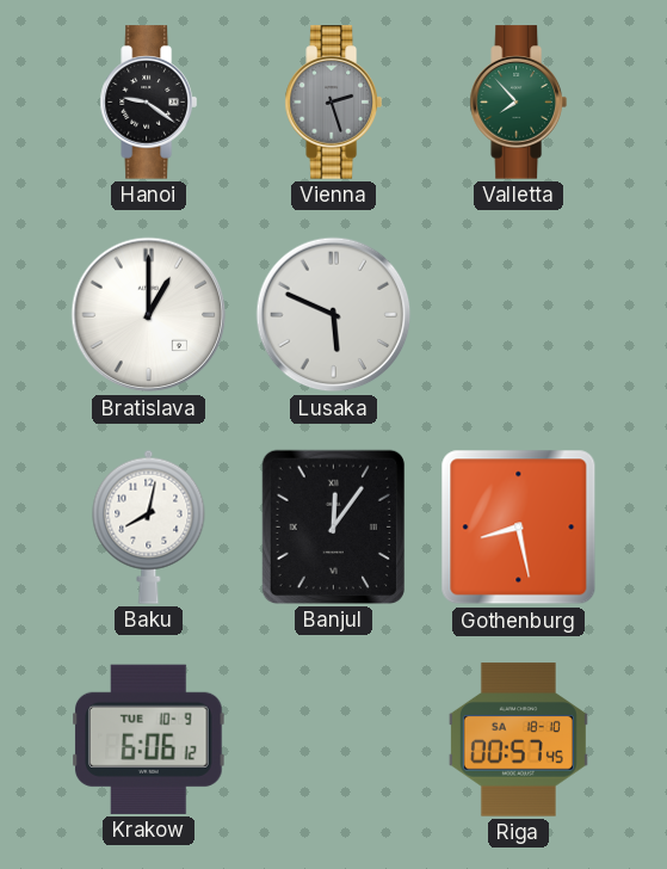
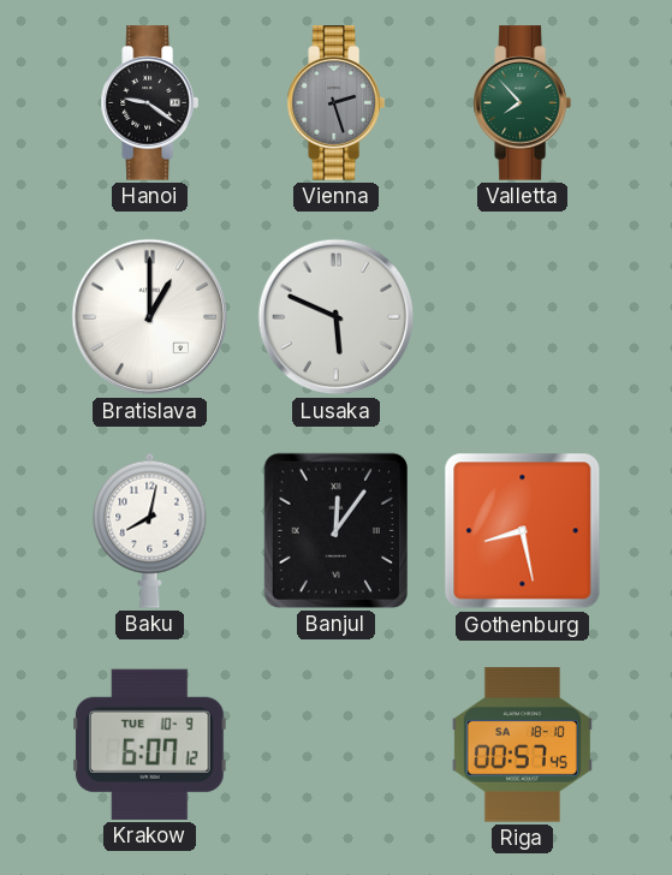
Krakow: 6:06 -> 6:07
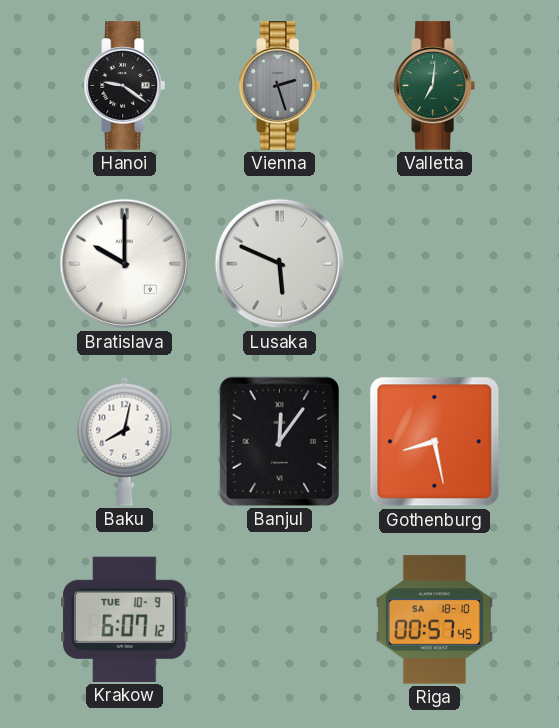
Valletta: 7:53 -> 7:01
Bratislava: 1:00 -> 10:00
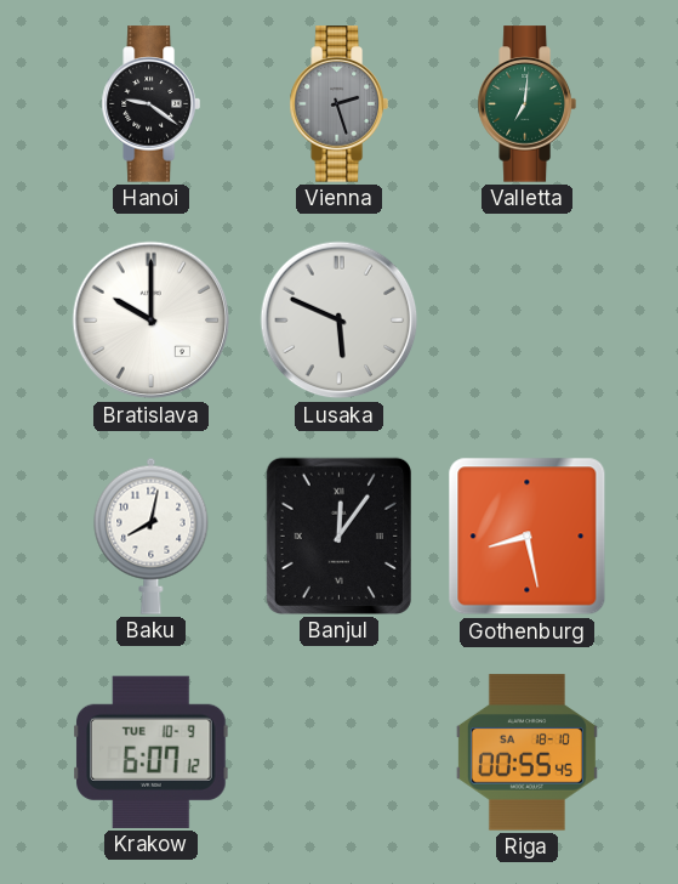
Riga: 00:57 -> 00:55
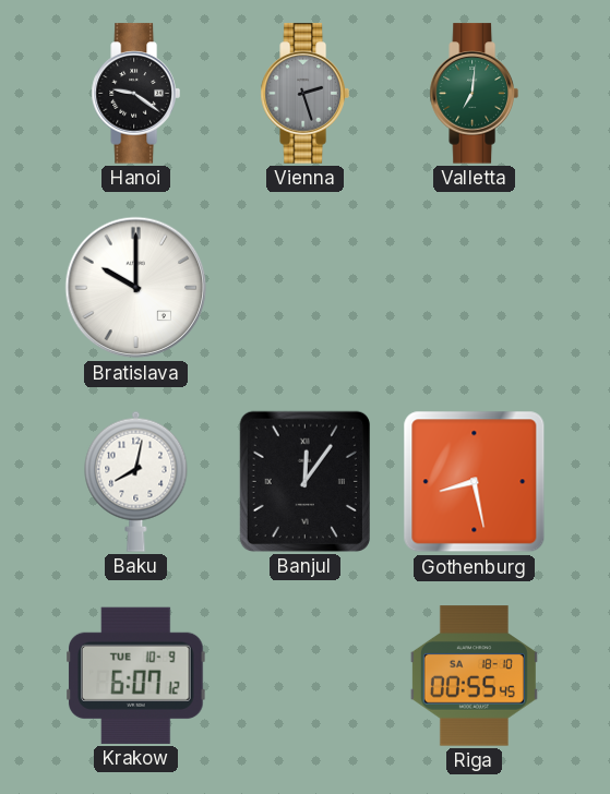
Lusaka: 5:49 -> none
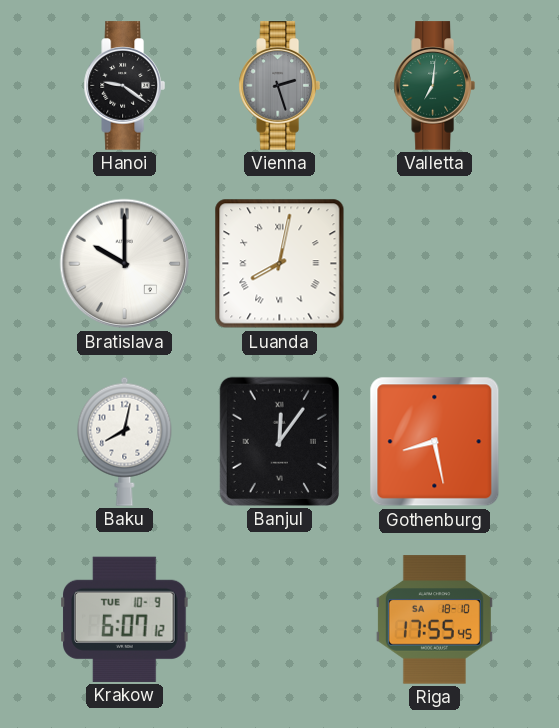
Luanda: none -> 8:02
Riga: 00:55 -> 17:55
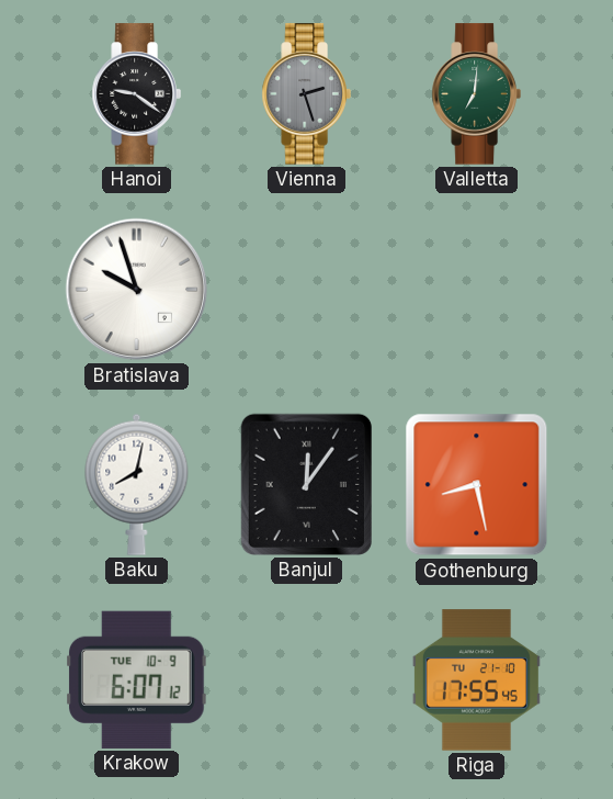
Bratislava: 10:00 -> 9:57
Luanda: 8:02 -> none
Riga date: SA 18-10 -> TU 21-10
